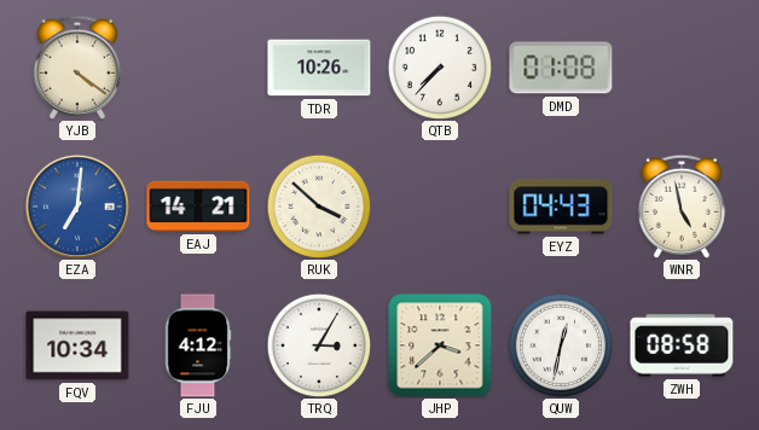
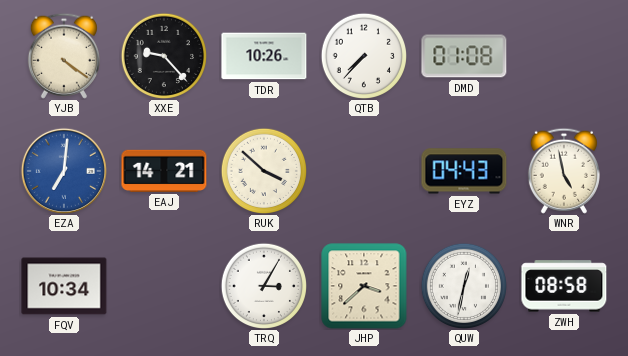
XXE: none -> 9:23
FJU: 4:12 -> none
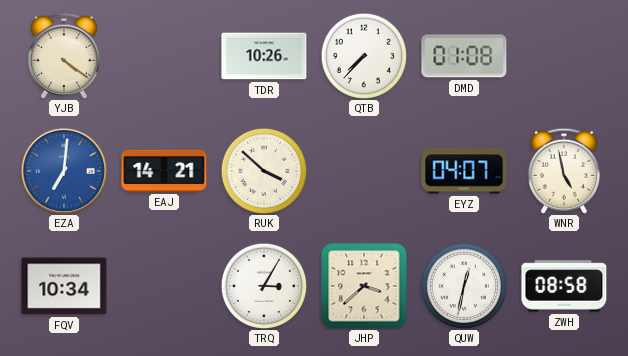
XXE: 9:23 -> none
EYZ: 04:43 -> 04:07
